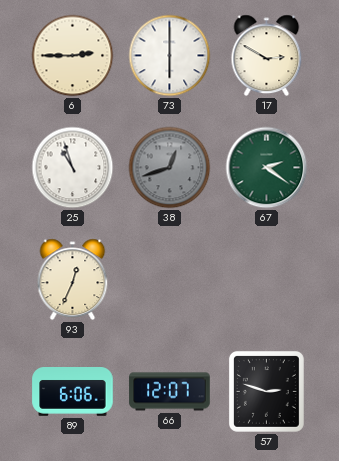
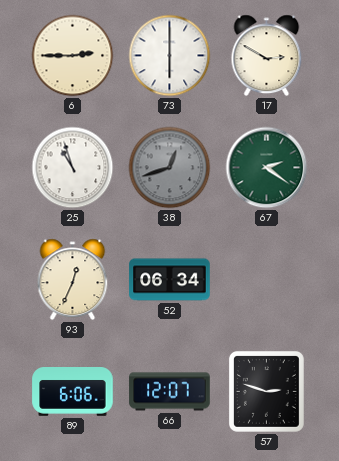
52: none -> 06:34
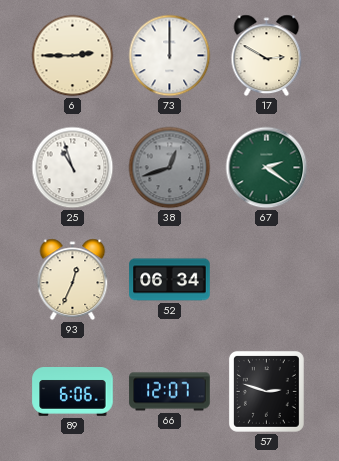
73: 6:00 -> 12:00
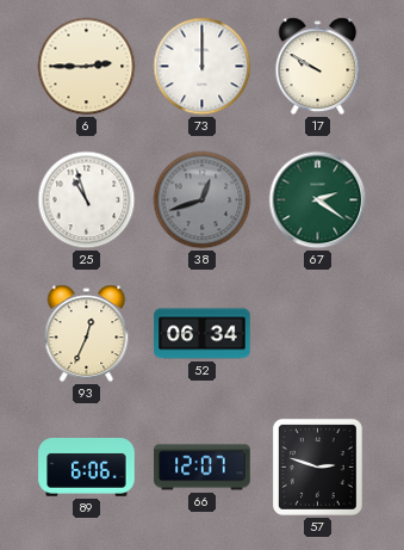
17: 2:50 -> 9:50
